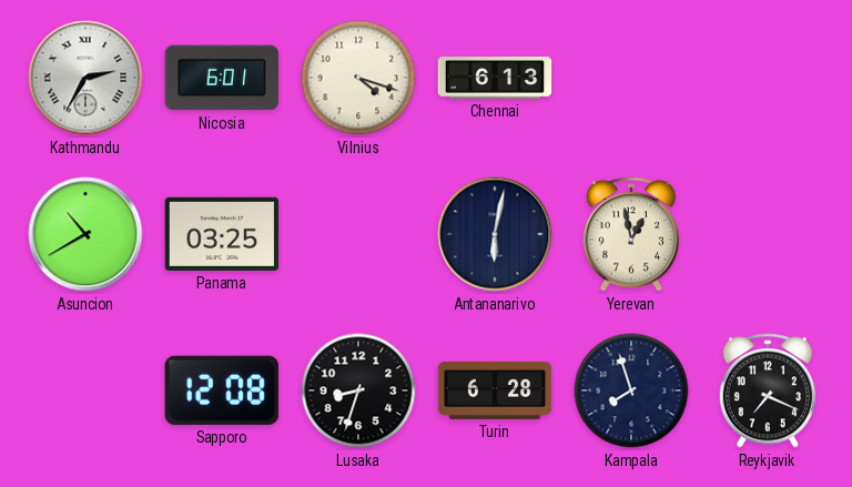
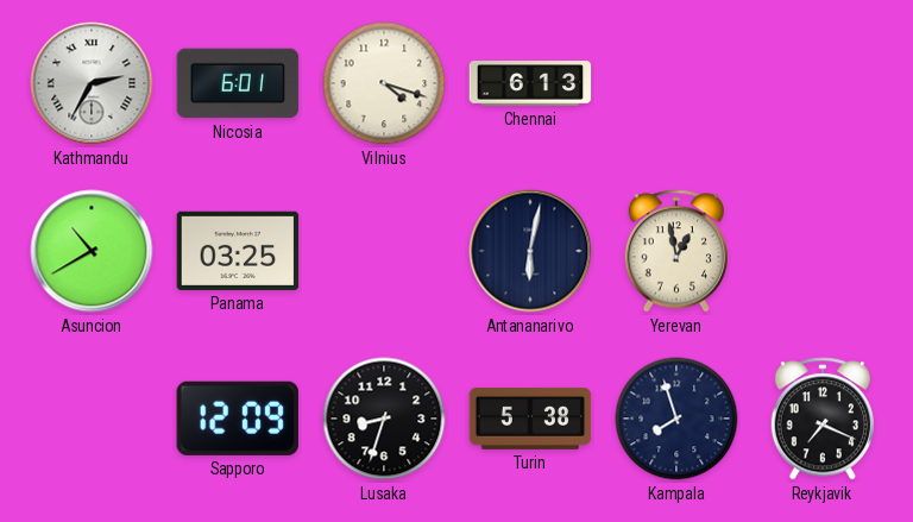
Sapporo: 12:08 -> 12:09
Turin: 6:28 -> 5:38
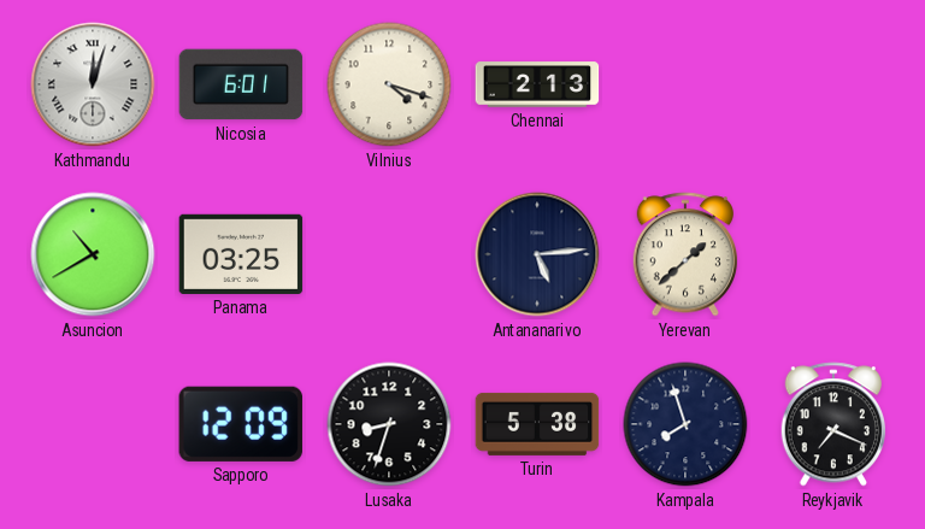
Kathmandu: 2:35 -> 12:03
Chennai: 6:13 -> 2:13
Antananarivo: 6:02 -> 5:14
Yerevan: 12:58 -> 1:38
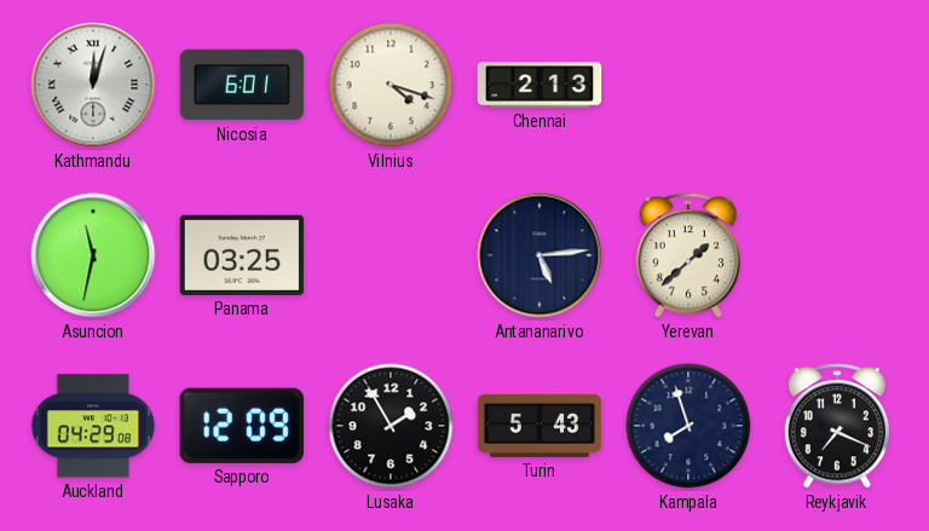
Asuncion: 10:40 -> 11:32
Auckland: none -> 04:29
Lusaka: 8:33 -> 1:55
Turin: 5:38 -> 5:43
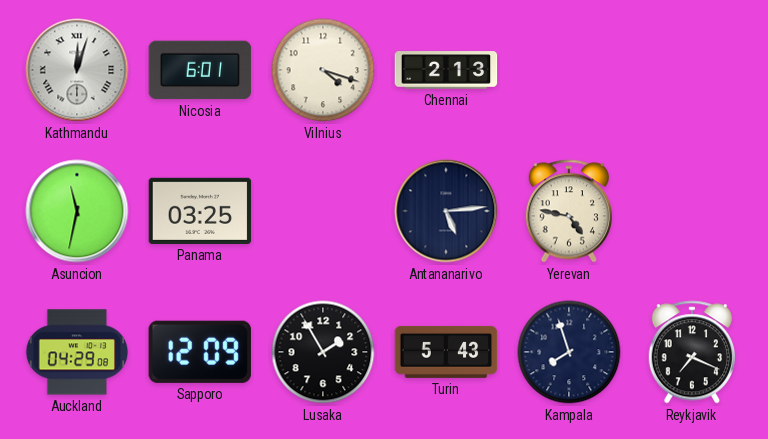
Yerevan: 1:38 -> 4:47
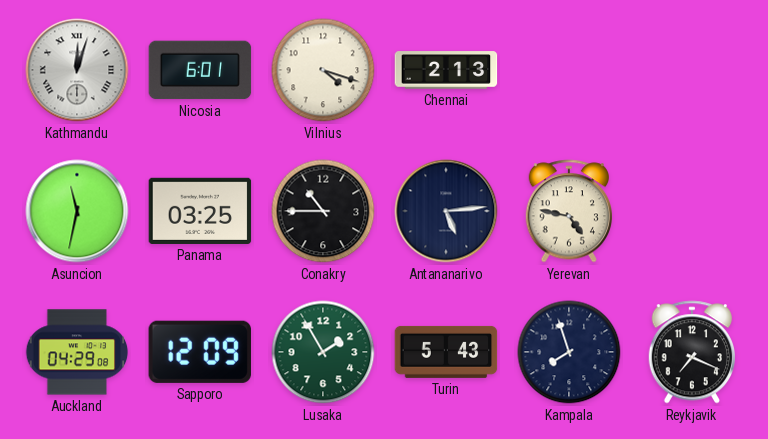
Conakry: none -> 10:45
Lusaka dial: black -> green
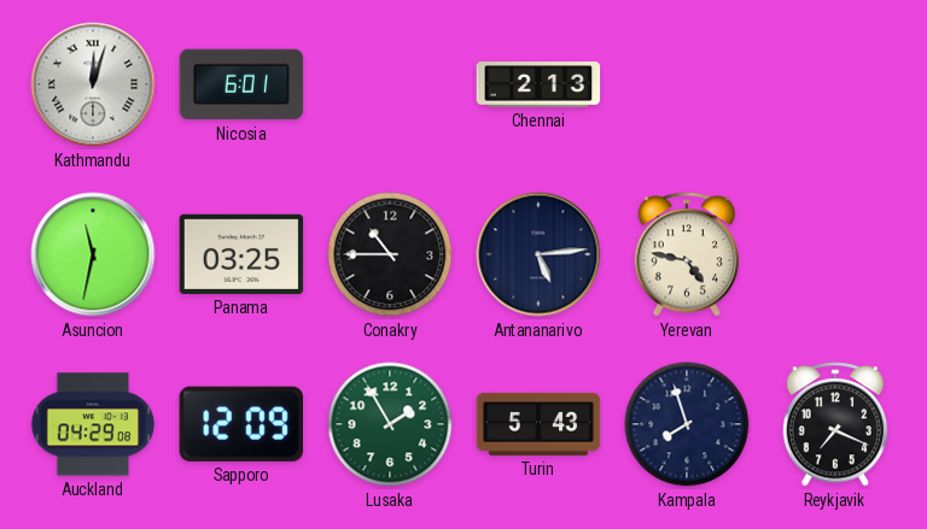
Vilnius: 4:18 -> none
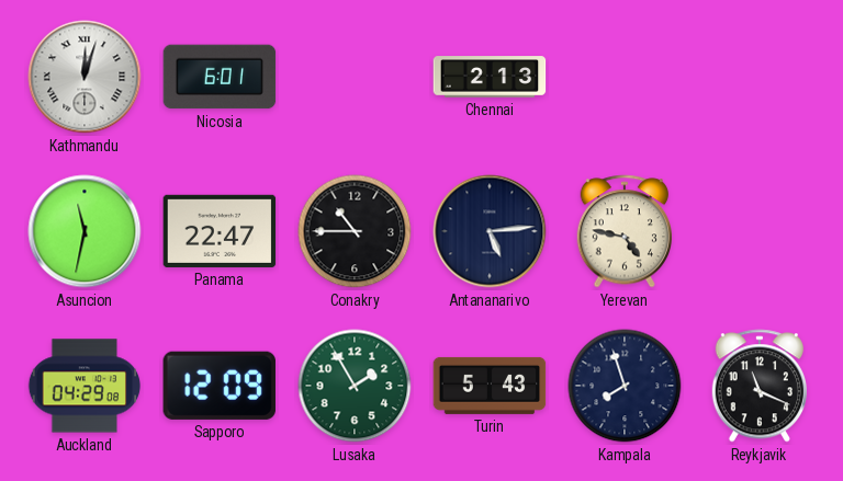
Panama: 03:25 -> 22:47
Reykjavik: 7:19 -> 11:19
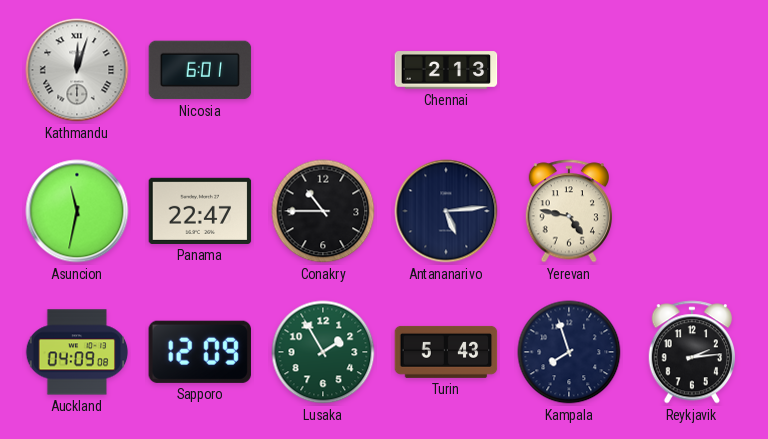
Auckland: 04:29 -> 04:09
Reykjavik: 11:19 -> 2:14
